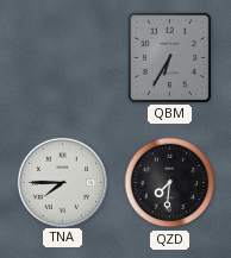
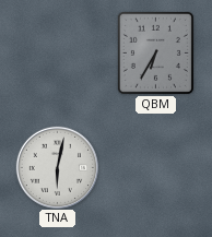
TNA: 7:45 -> 6:02
QZD: 7:31 -> none
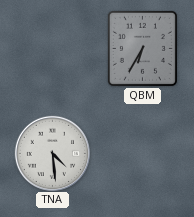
TNA: 6:02 -> 4:29
